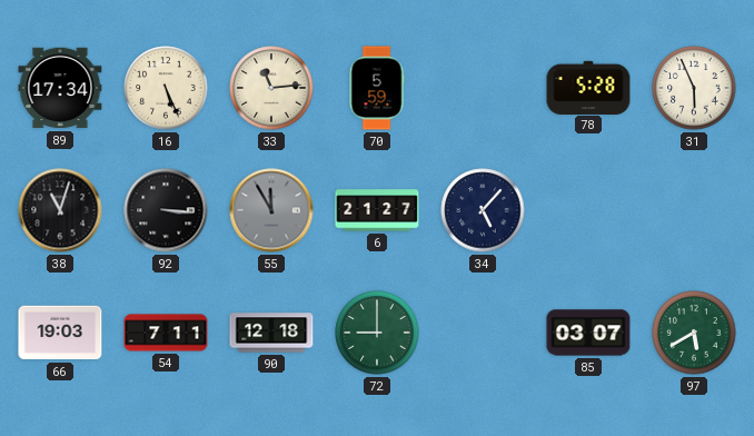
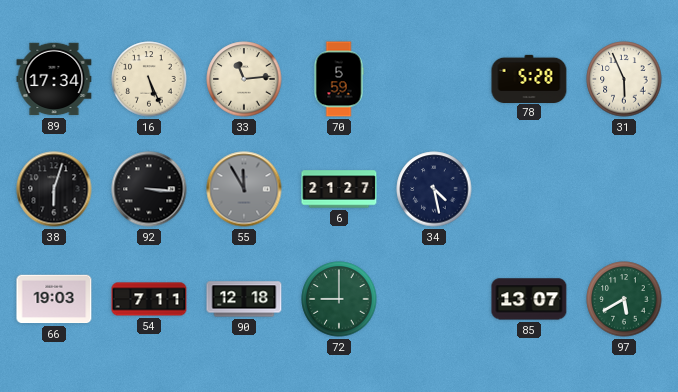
38: 11:03 -> 6:03
34: 5:07 -> 4:28
85: 03:07 -> 13:07
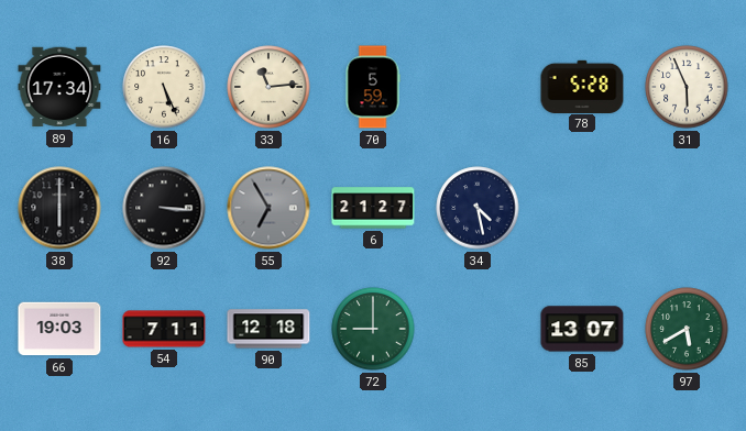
38: 6:03 -> 6:00
55: 11:55 -> 6:55
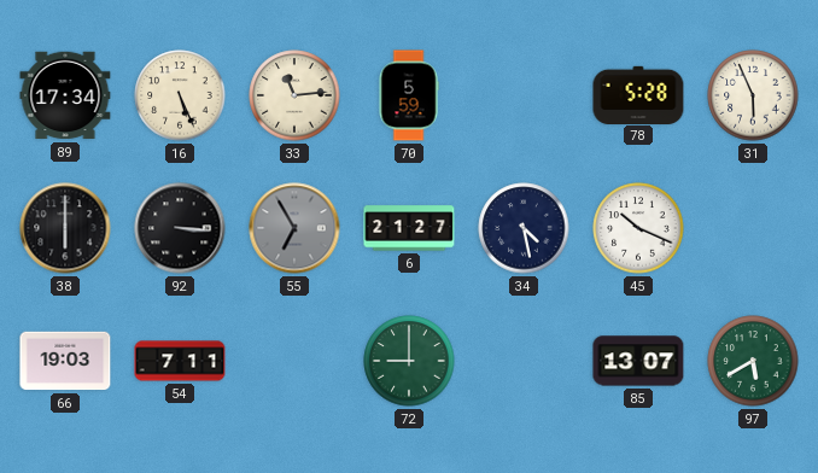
45: none -> 10:19
90: 12:18 -> none
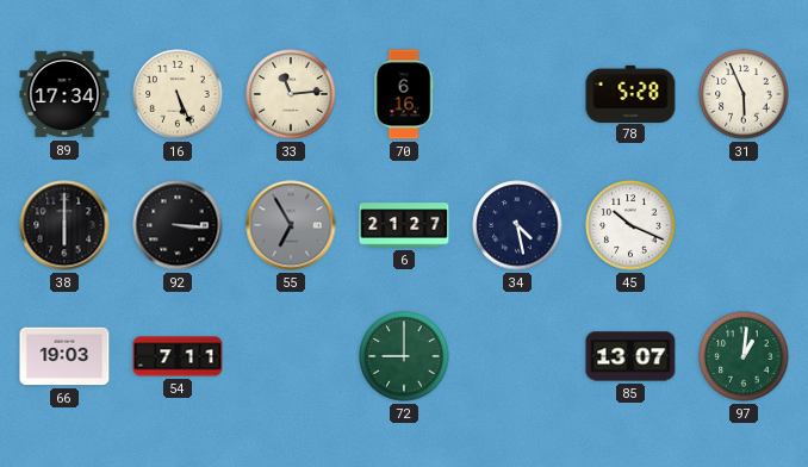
70: 5:59 -> 6:16
97: 5:40 -> 1:01
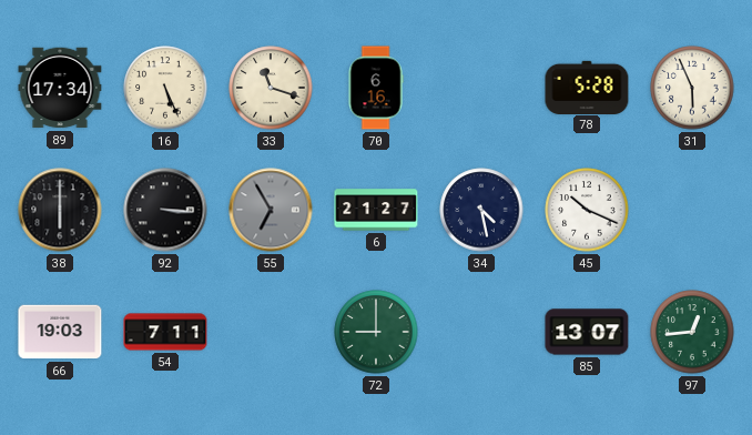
33: 11:14 -> 11:18
97: 1:01 -> 12:44
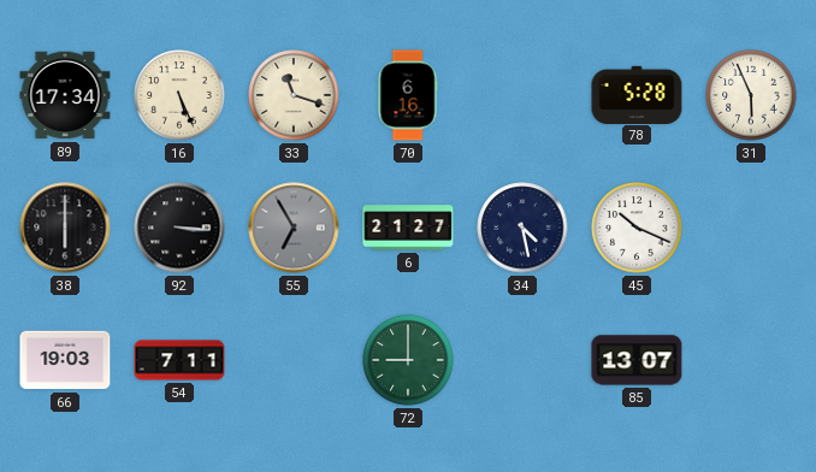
97: 12:44 -> none
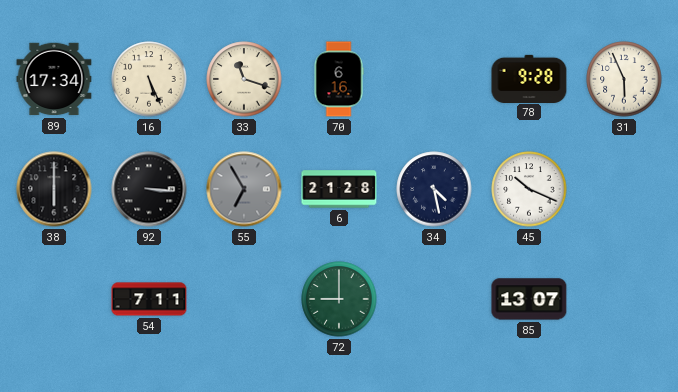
78: 5:28 -> 9:28
6: 21:27 -> 21:28
66: 19:03 -> none
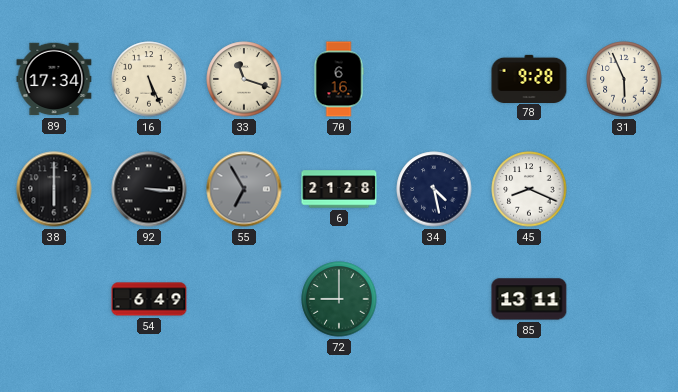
45: 10:19 -> 8:19
54: 7:11 -> 6:49
85: 13:07 -> 13:11
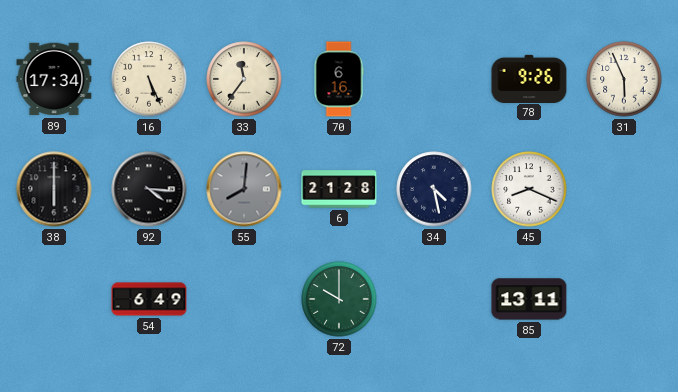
33: 11:18 -> 11:36
78: 9:28 -> 9:26
92: 3:16 -> 4:16
55: 6:55 -> 8:01
72: 9:00 -> 10:00
